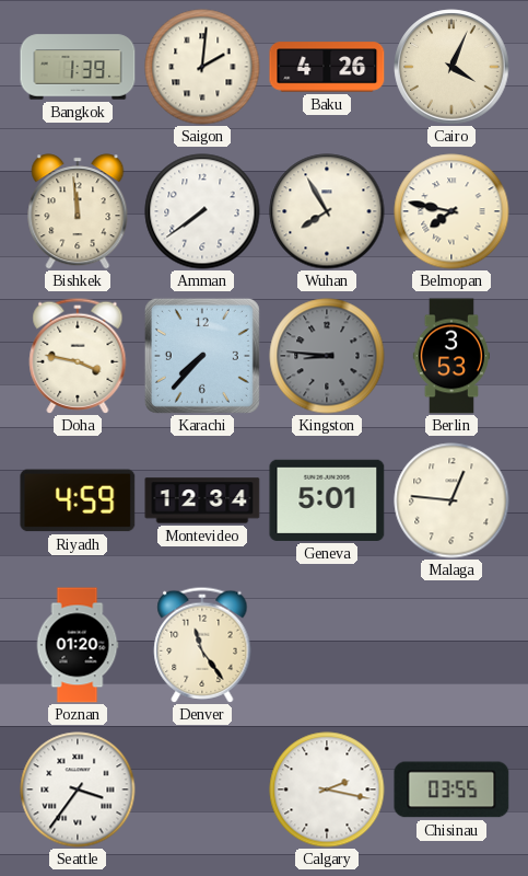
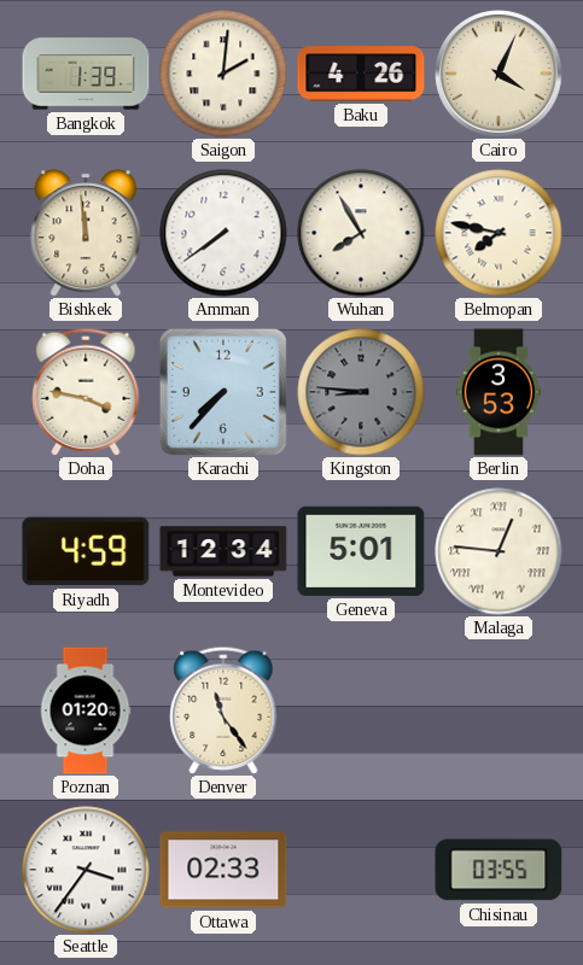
Malaga numerals: Arabic -> Roman
Ottawa: none -> 02:33
Calgary: 2:17 -> none
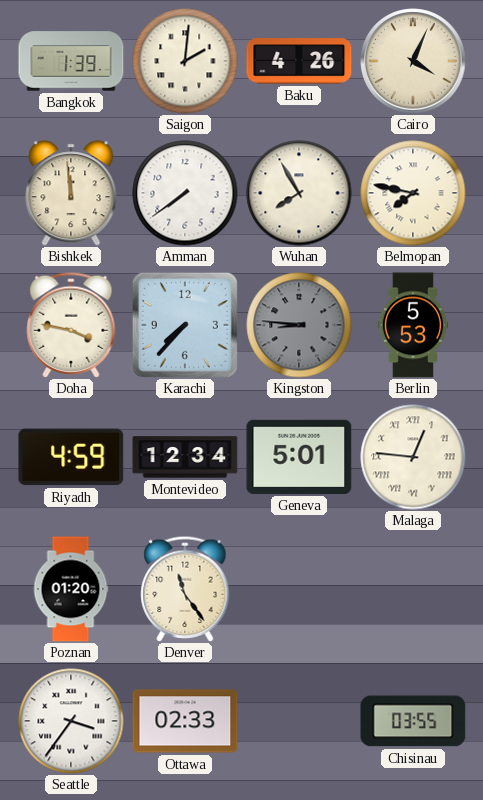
Berlin: 3:53 -> 5:53
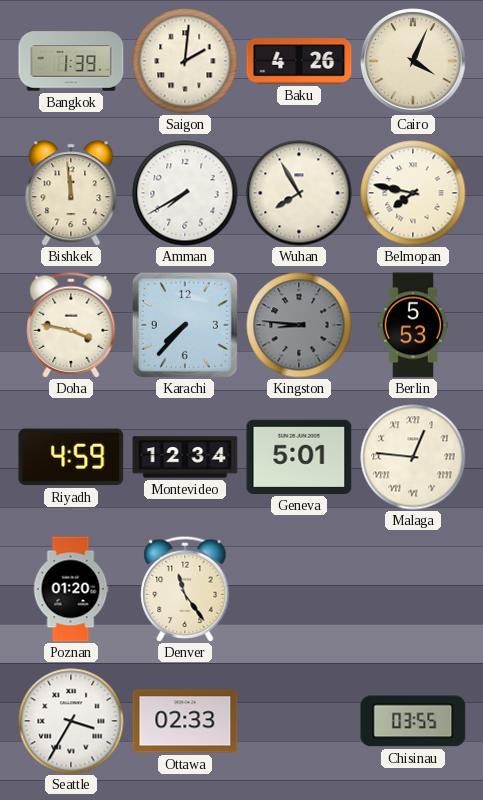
Amman: 7:39 -> 7:40
Seattle: 3:36 -> 3:35
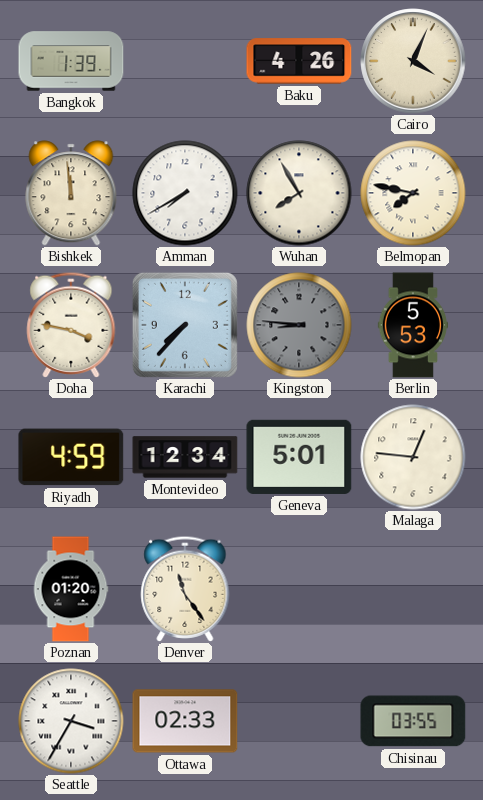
Saigon: 2:01 -> none
Malaga numerals: Roman -> Arabic
